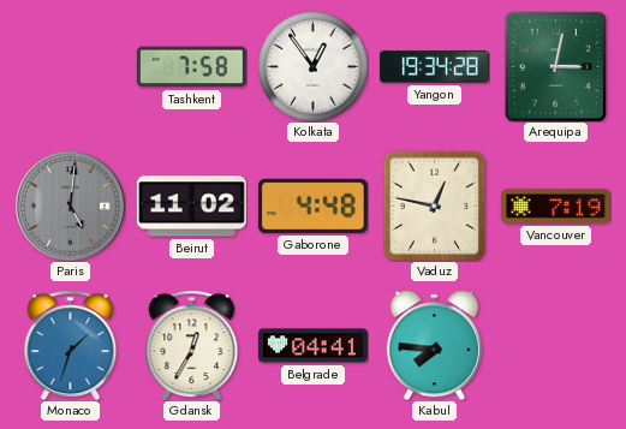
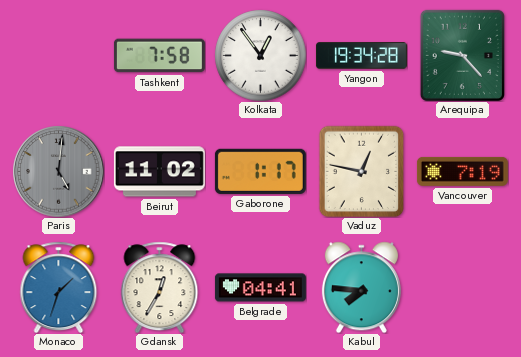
Arequipa: 3:02 -> 9:23
Gaborone: 4:48 -> 1:17
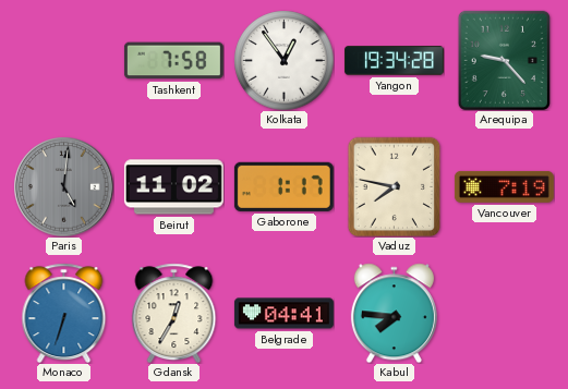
Vaduz: 12:47 -> 7:47
Monaco: 1:33 -> 6:33
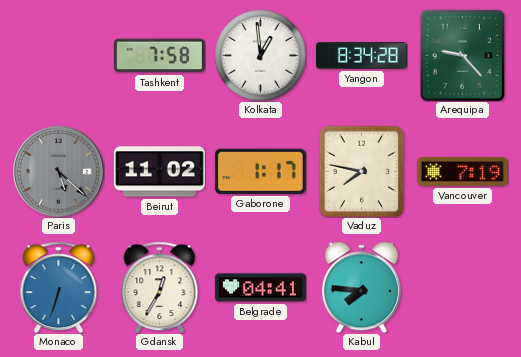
Kolkata: 12:54 -> 12:59
Yangon: 19:34 -> 8:34
Paris: 5:01 -> 5:22
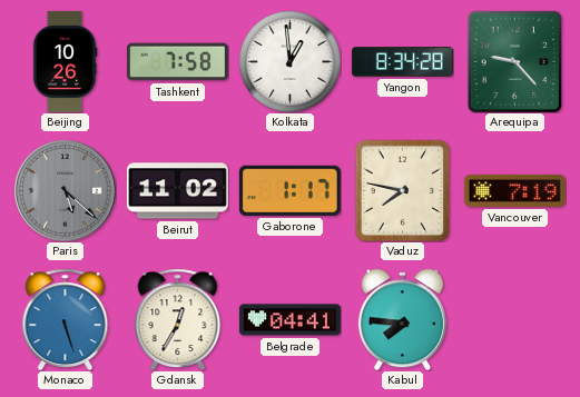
Beijing: none -> 10:26
Monaco: 6:33 -> 5:27
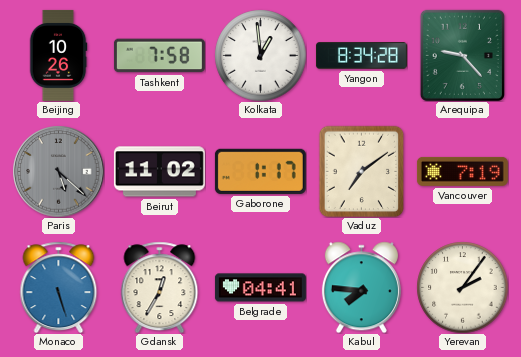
Vaduz: 7:47 -> 7:09
Yerevan: none -> 2:06
